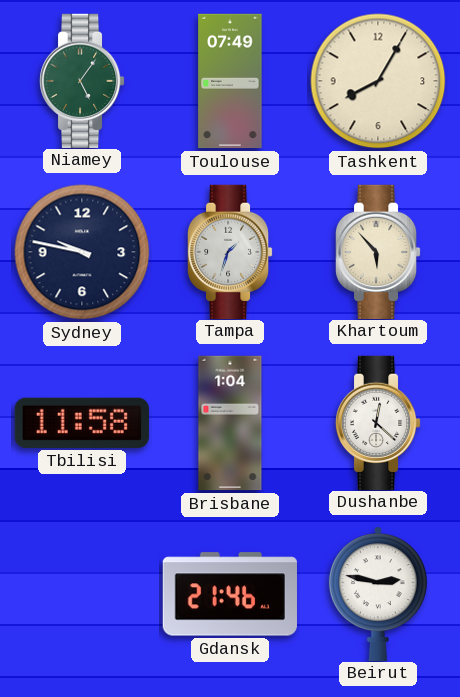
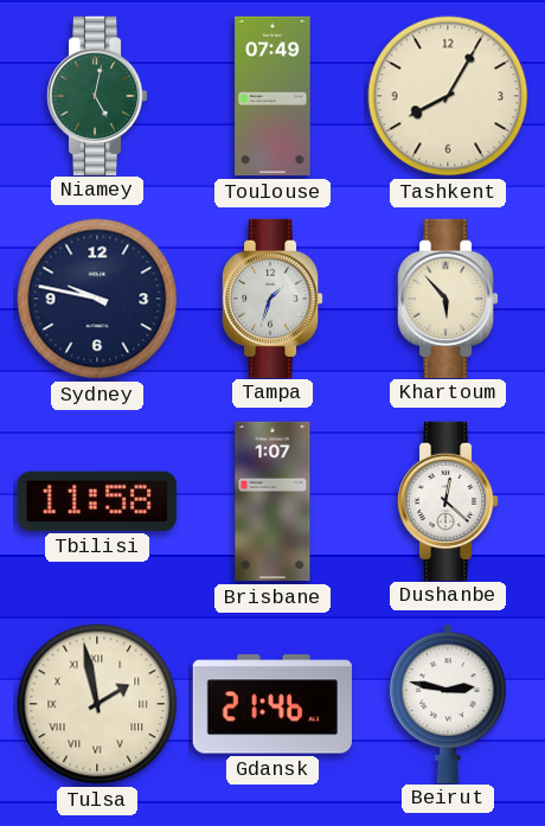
Niamey: 5:06 -> 5:02
Brisbane: 1:04 -> 1:07
Tulsa: none -> 1:58
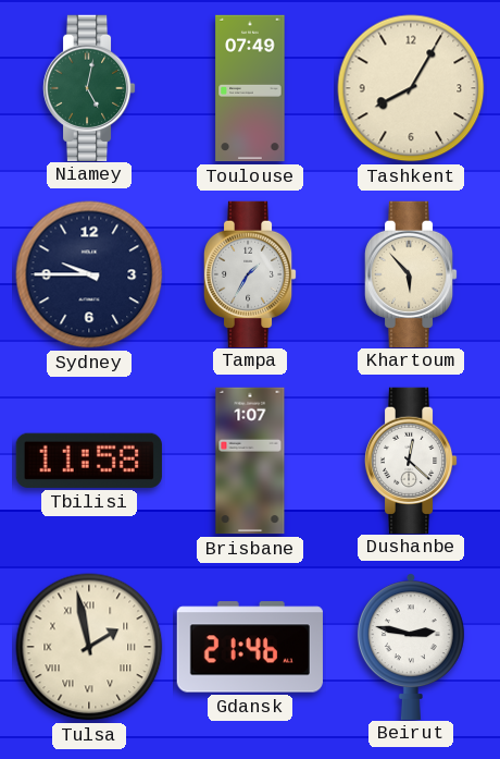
Sydney: 9:47 -> 9:45
Tampa: 1:33 -> 1:35
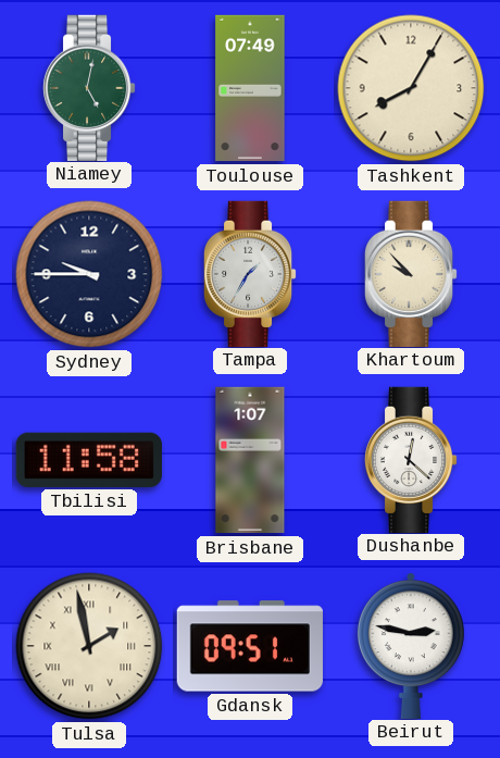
Khartoum: 5:53 -> 9:53
Gdansk: 21:46 -> 09:51
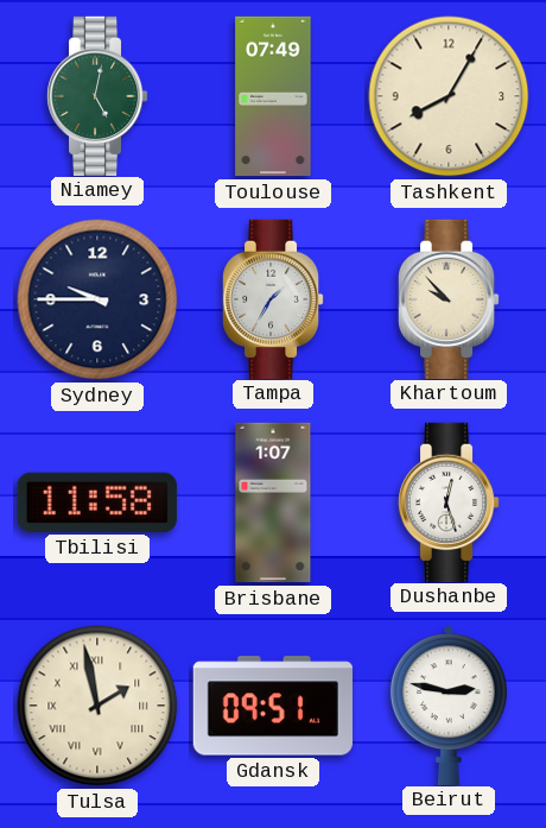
Dushanbe: 12:22 -> 12:27
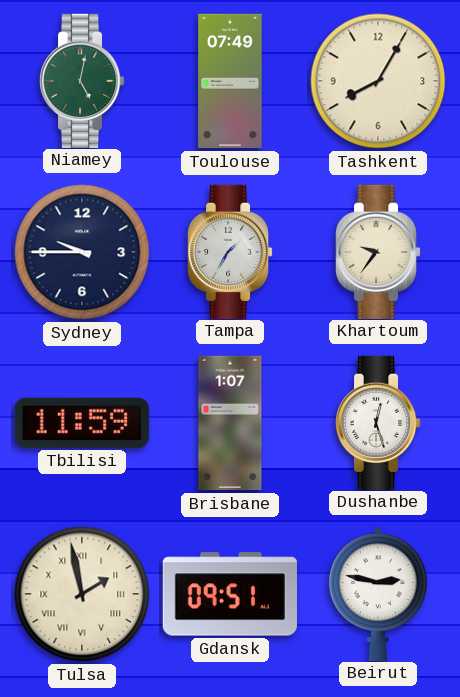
Khartoum: 9:53 -> 9:36
Tbilisi: 11:58 -> 11:59
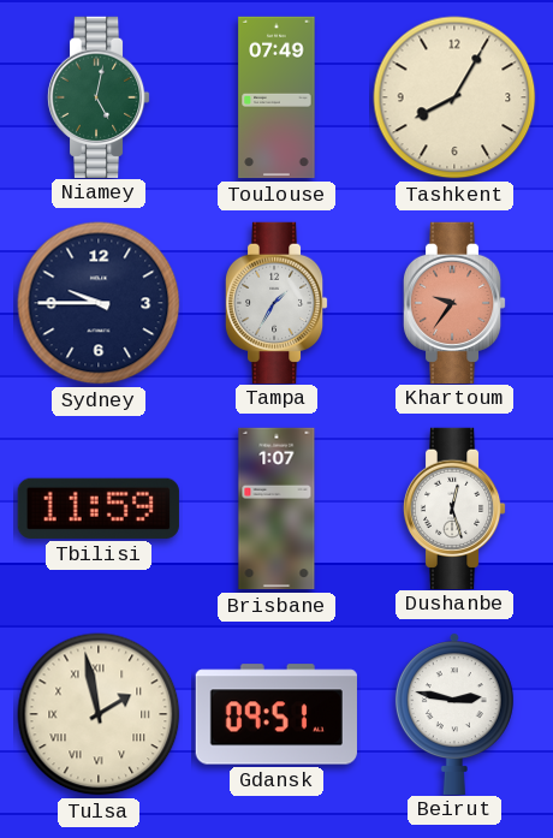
Khartoum dial: cream -> salmon
